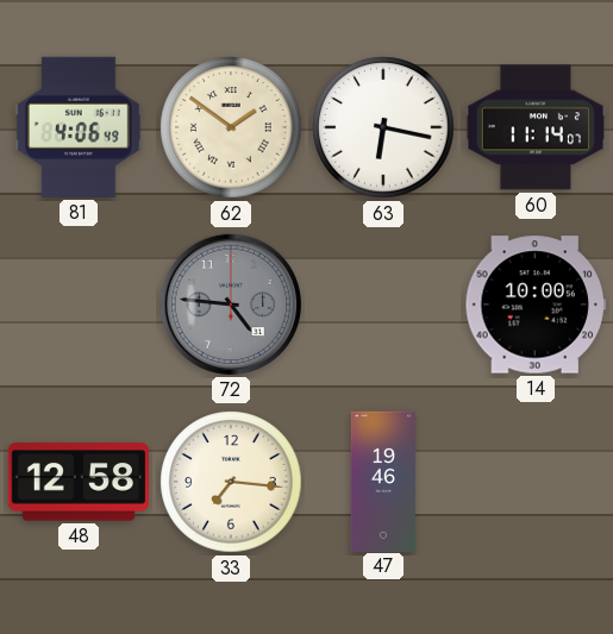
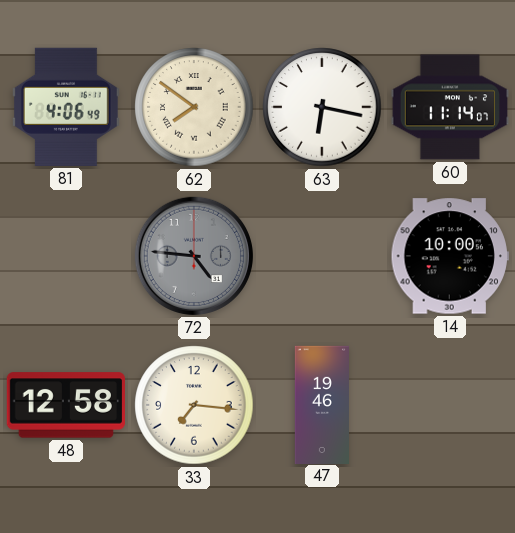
62: 1:51 -> 7:51
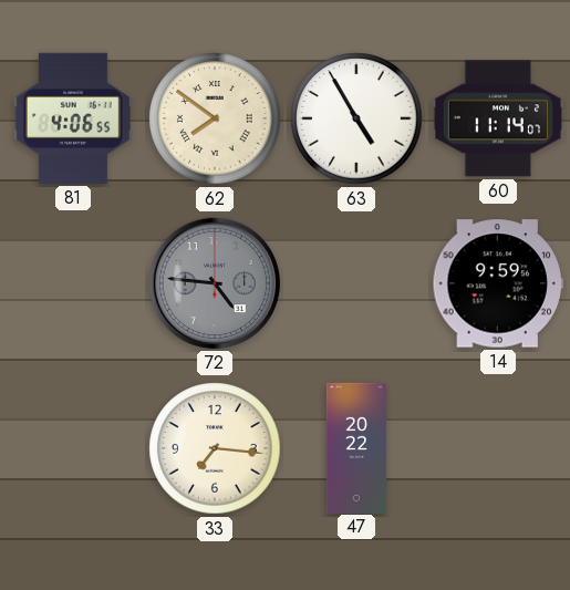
81: 4:06:49 -> 4:06:55
63: 6:17 -> 4:55
14: 10:00 -> 9:59
48: 12:58 -> none
47: 19:46 -> 20:22
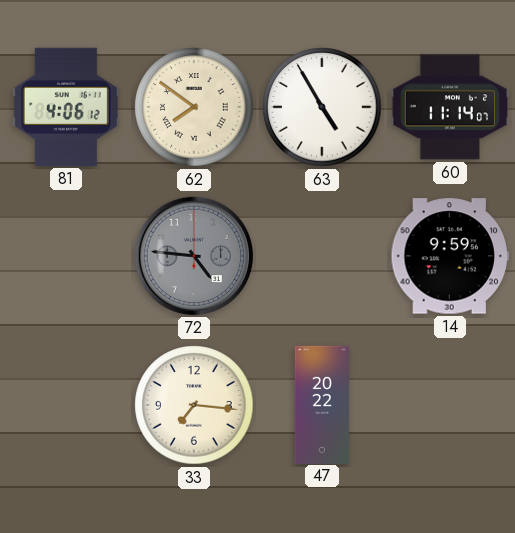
81: 4:06:55 -> 4:06:12
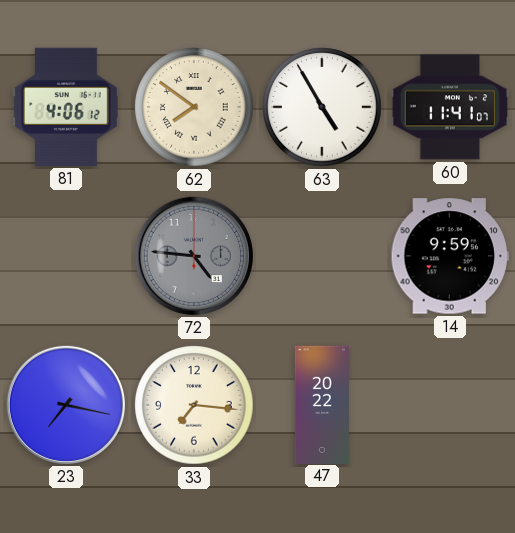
60: 11:14 -> 11:41
23: none -> 7:17
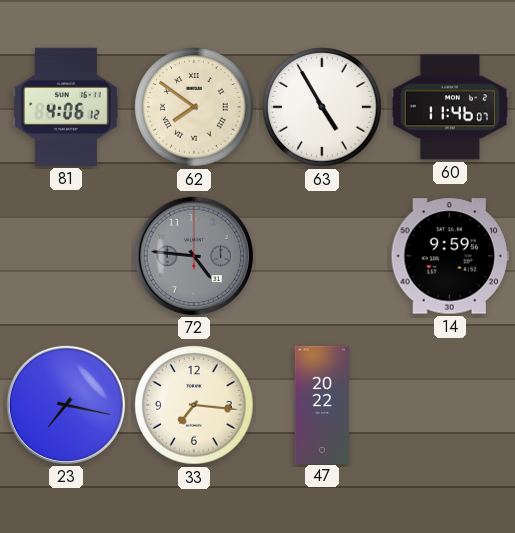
60: 11:41 -> 11:46
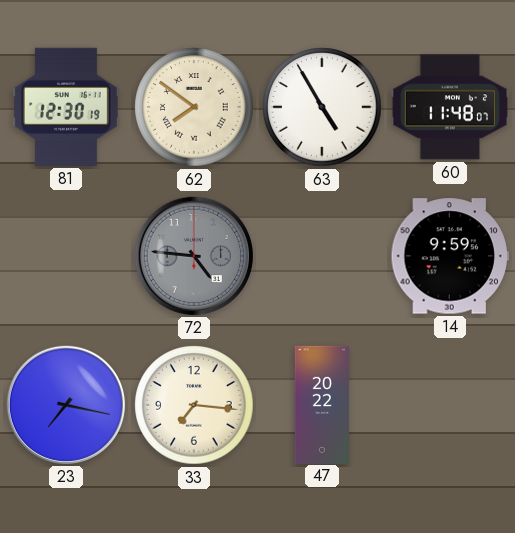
81: 4:06 -> 12:30
60: 11:46 -> 11:48
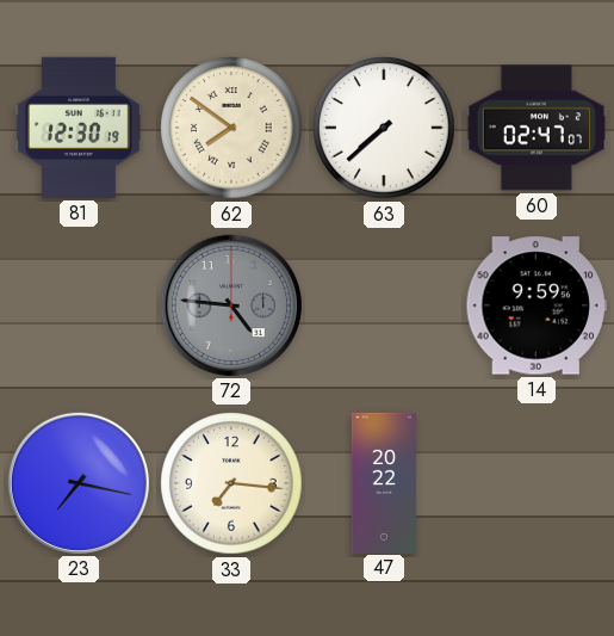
63: 4:55 -> 7:38
60: 11:48 -> 02:47
